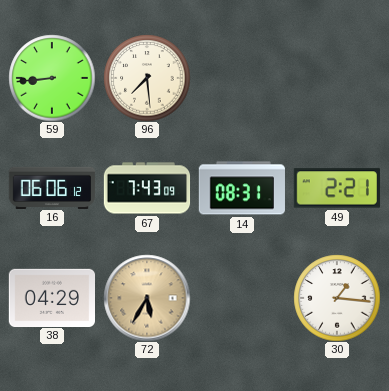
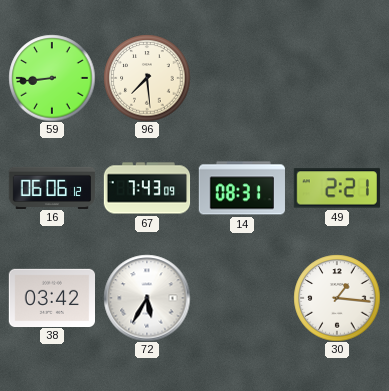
38: 04:29 -> 03:42
72 dial: champagne -> white
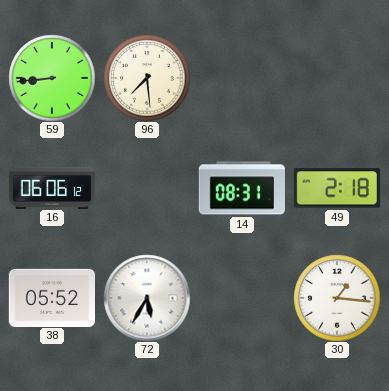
67: 7:43 -> none
49: 2:21 -> 2:18
38: 03:42 -> 05:52
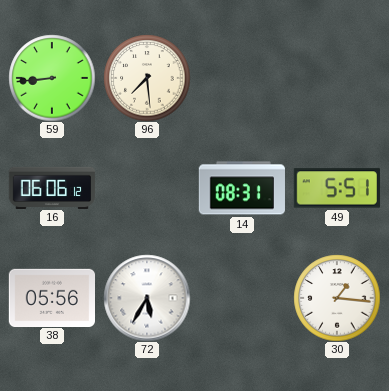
49: 2:18 -> 5:51
38: 05:52 -> 05:56
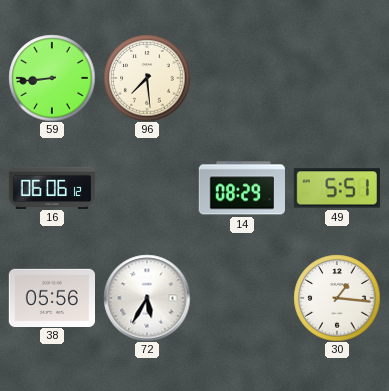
14: 08:31 -> 08:29
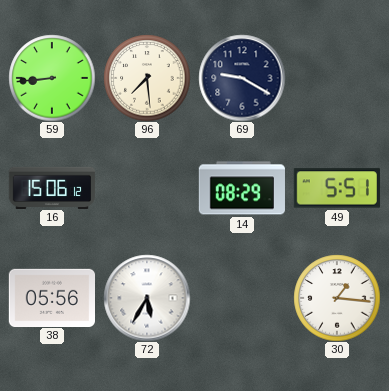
69: none -> 9:20
16: 06:06 -> 15:06
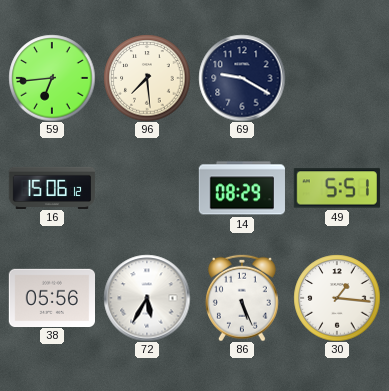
59: 8:44 -> 6:44
86: none -> 5:26
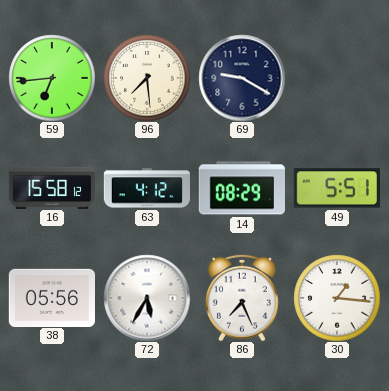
16: 15:06 -> 15:58
63: none -> 4:12
86: 5:26 -> 7:26
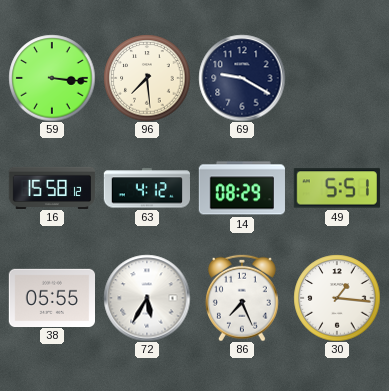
59: 6:44 -> 3:16
38: 05:56 -> 05:55
